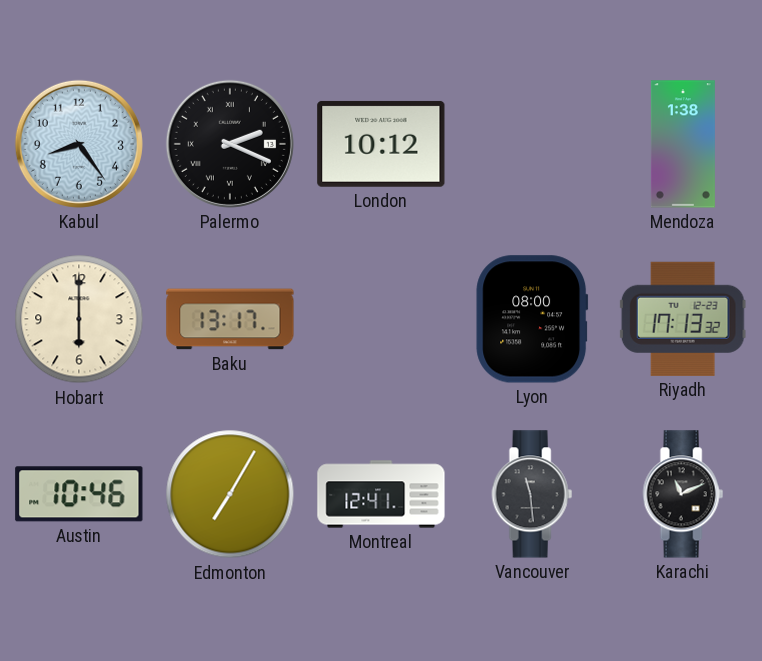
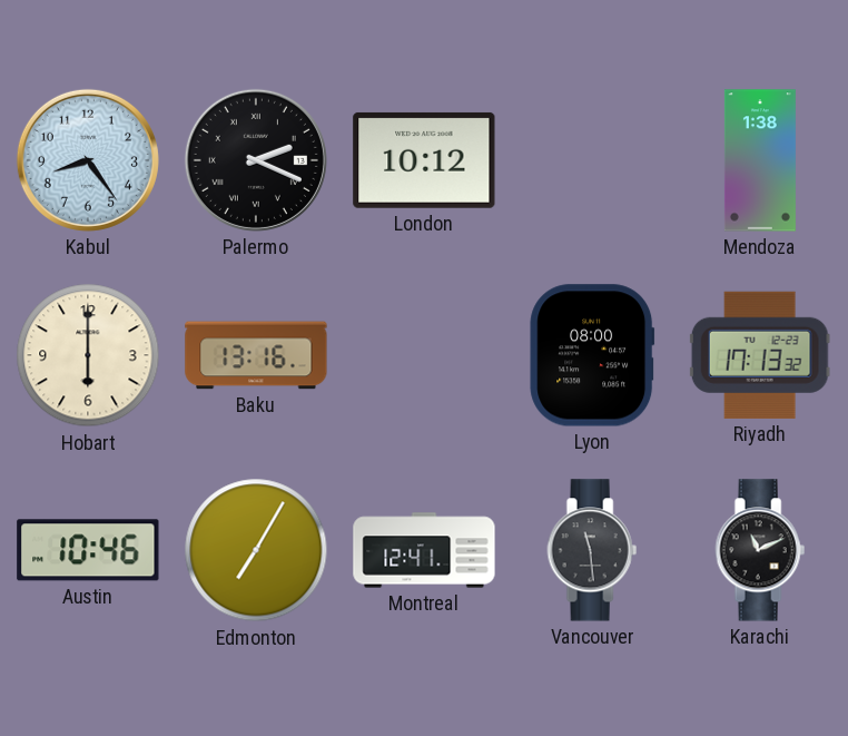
Baku: 13:17 -> 13:16
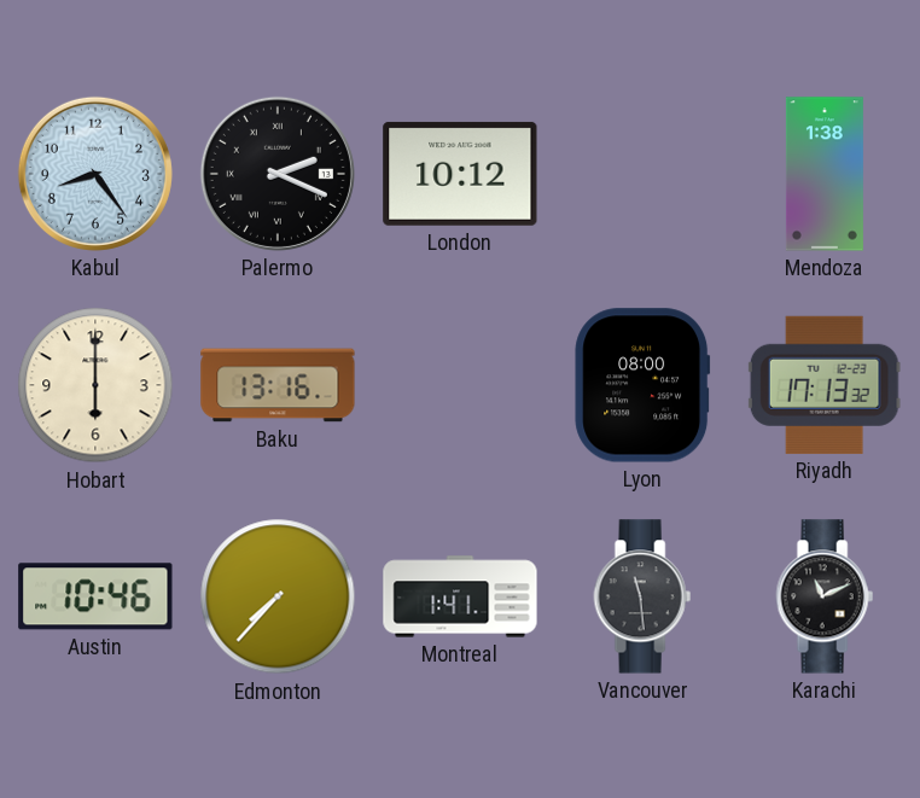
Edmonton: 7:05 -> 7:37
Montreal: 12:41 -> 1:41
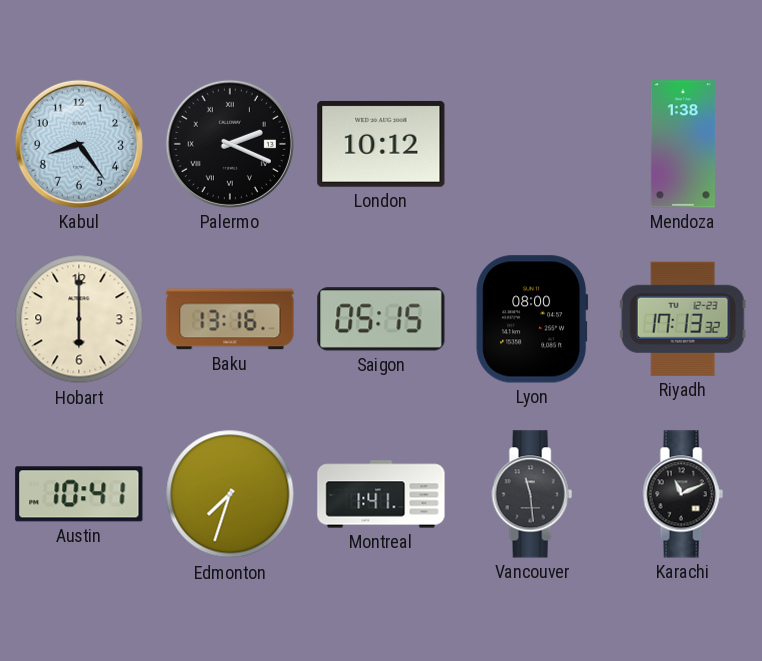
Saigon: none -> 05:15
Austin: 10:46 -> 10:41
Edmonton: 7:37 -> 7:33
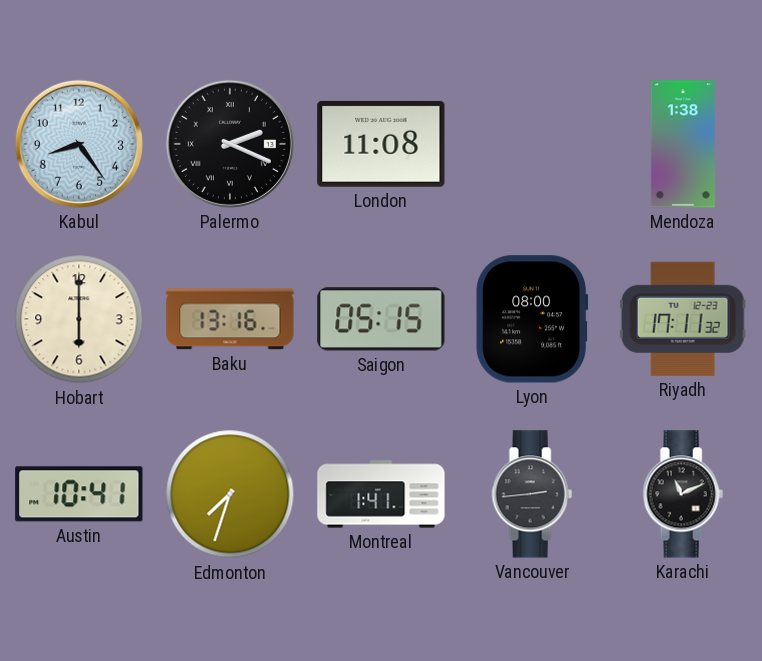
London: 10:12 -> 11:08
Riyadh: 17:13 -> 17:11
Vancouver: 11:29 -> 2:44
